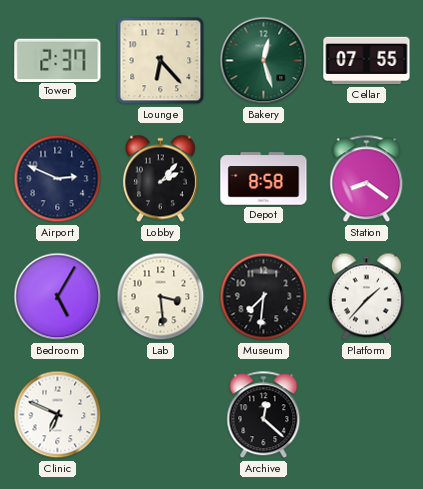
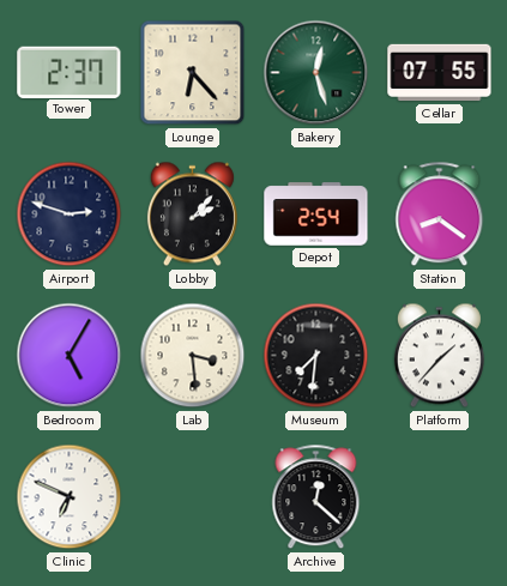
Airport: 2:49 -> 2:48
Depot: 8:58 -> 2:54
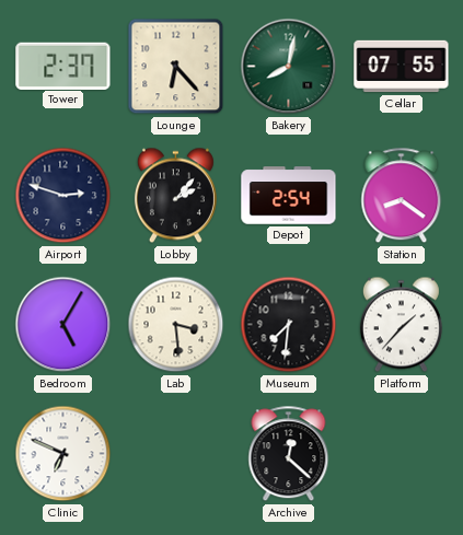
Bakery: 12:27 -> 8:02
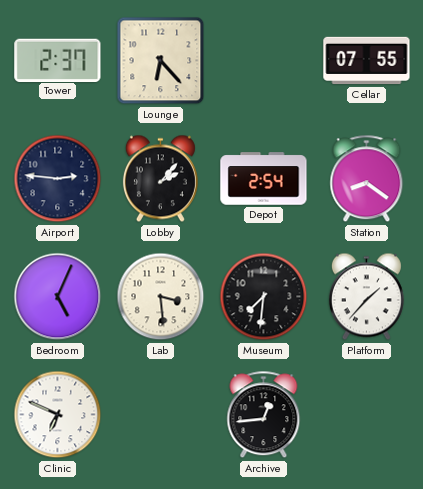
Bakery: 8:02 -> none
Airport: 2:48 -> 2:46
Bedroom: 5:05 -> 5:04
Archive: 12:22 -> 12:44
